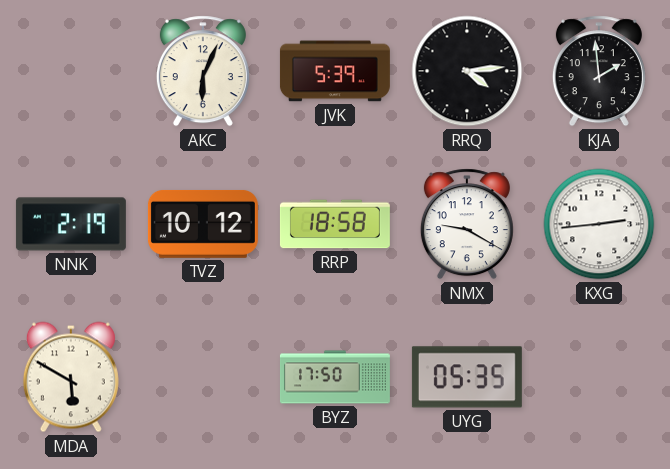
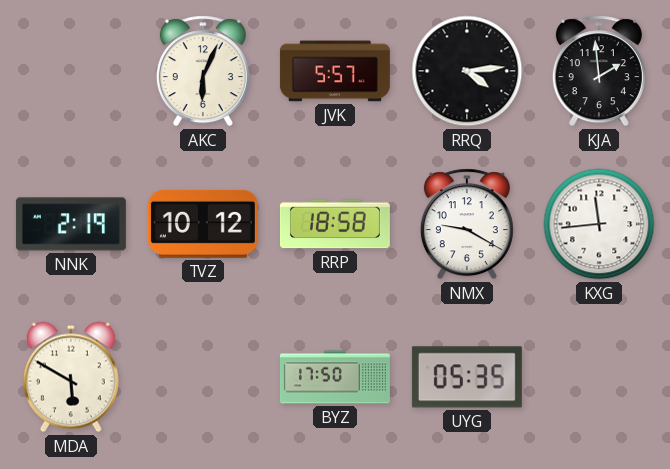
JVK: 5:39 -> 5:57
KXG: 2:44 -> 11:44
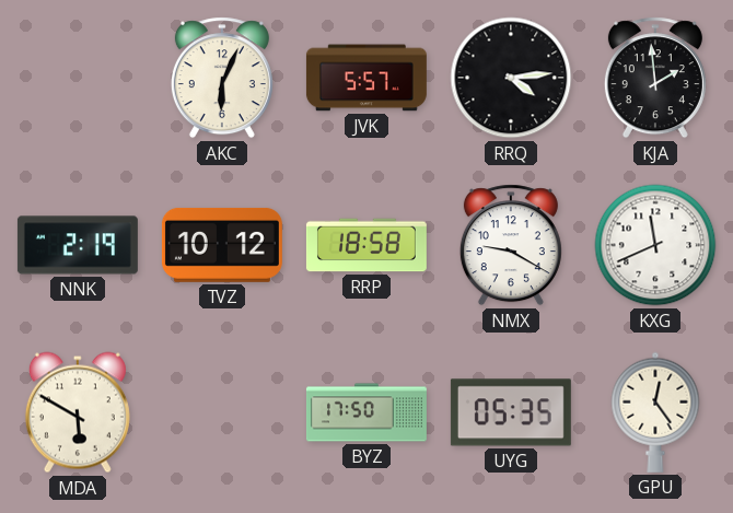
KXG: 11:44 -> 11:41
GPU: none -> 12:24
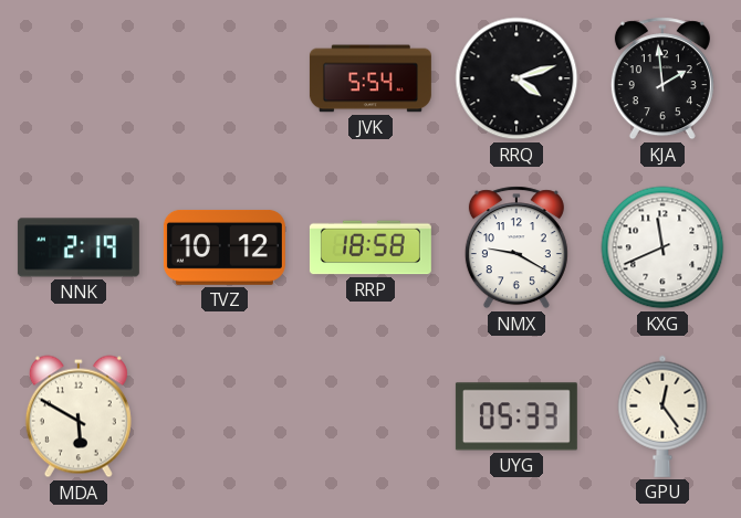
AKC: 6:04 -> none
JVK: 5:57 -> 5:54
RRQ: 4:14 -> 4:12
BYZ: 17:50 -> none
UYG: 05:35 -> 05:33
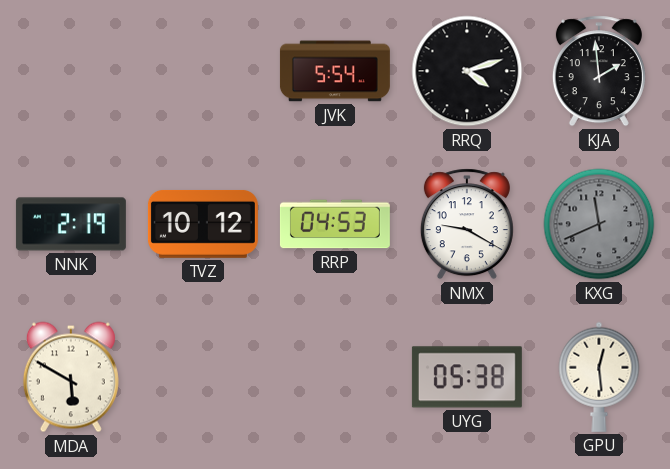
RRP: 18:58 -> 04:53
KXG dial: white -> grey
UYG: 05:33 -> 05:38
GPU: 12:24 -> 12:29
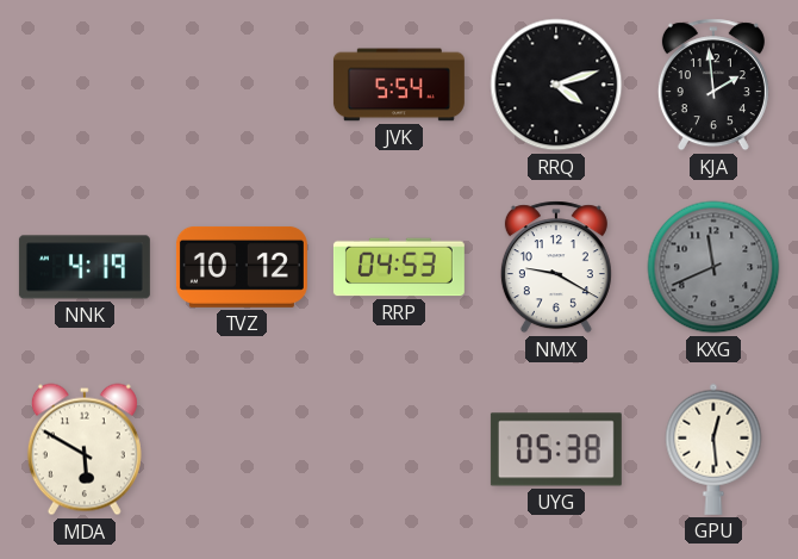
NNK: 2:19 -> 4:19
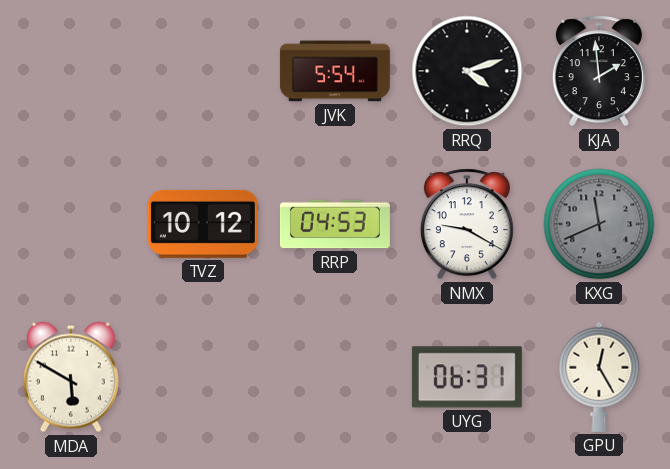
NNK: 4:19 -> none
UYG: 05:38 -> 06:31
GPU: 12:29 -> 12:25
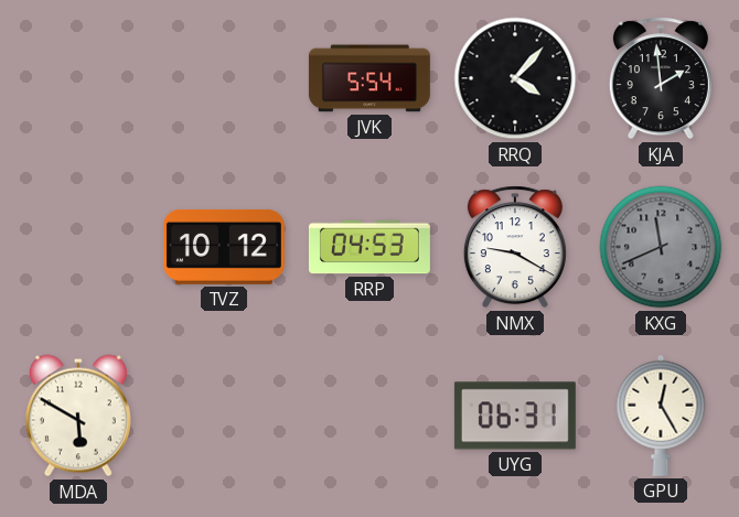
RRQ: 4:12 -> 4:07
